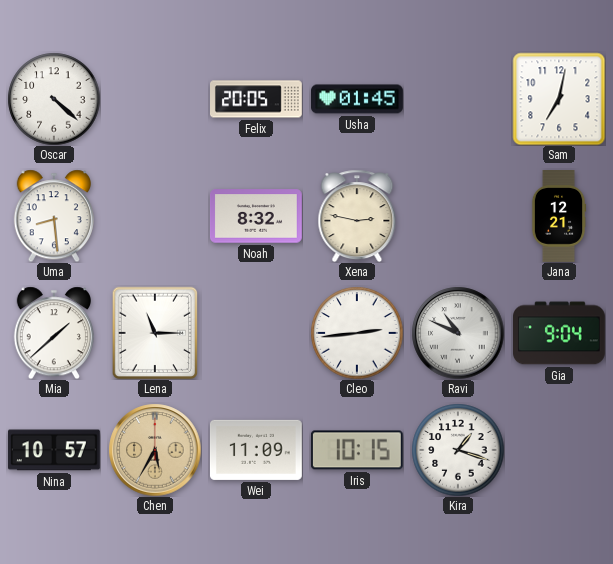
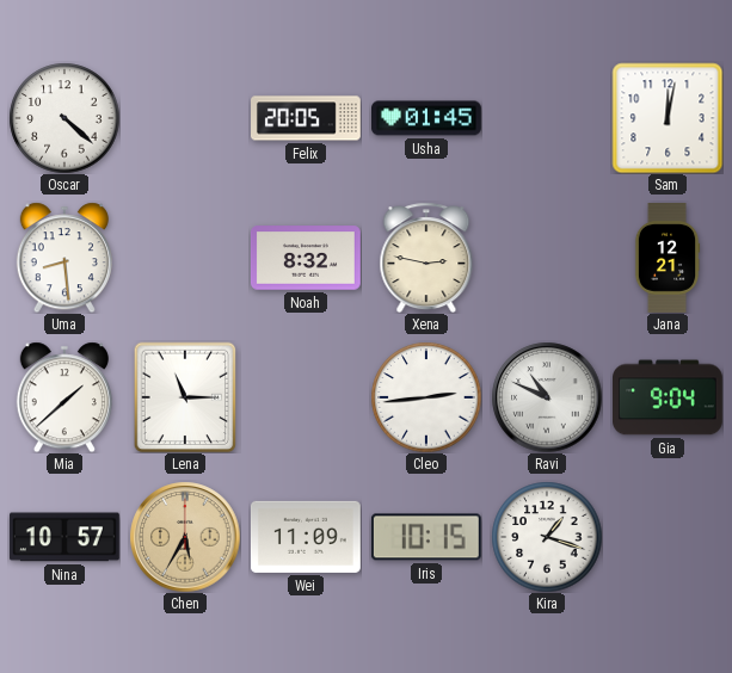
Sam: 7:02 -> 12:02
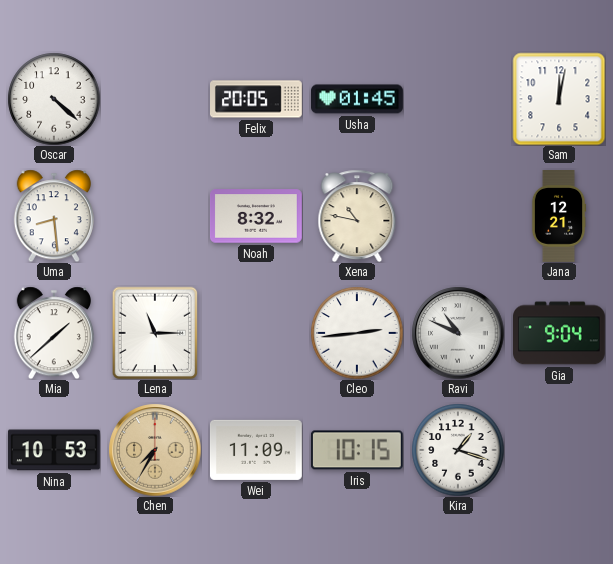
Xena: 2:47 -> 10:47
Nina: 10:57 -> 10:53
Chen: 5:35 -> 7:35
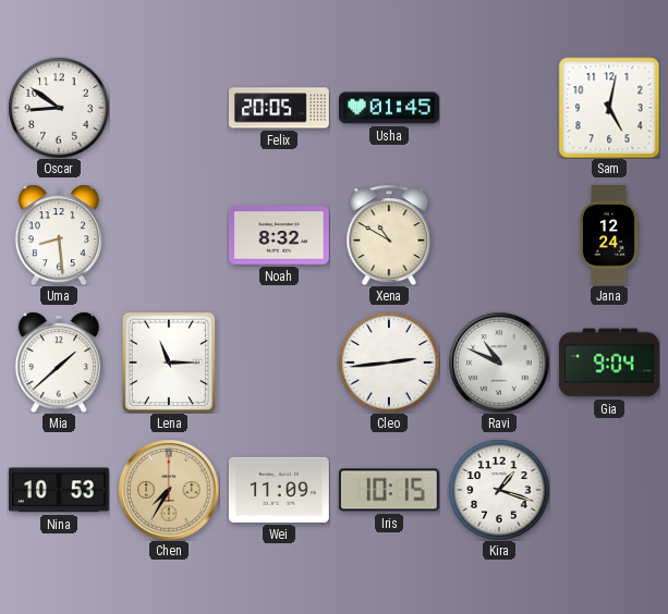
Oscar: 4:22 -> 8:51
Sam: 12:02 -> 5:02
Xena: 10:47 -> 10:50
Jana: 12:21 -> 12:24
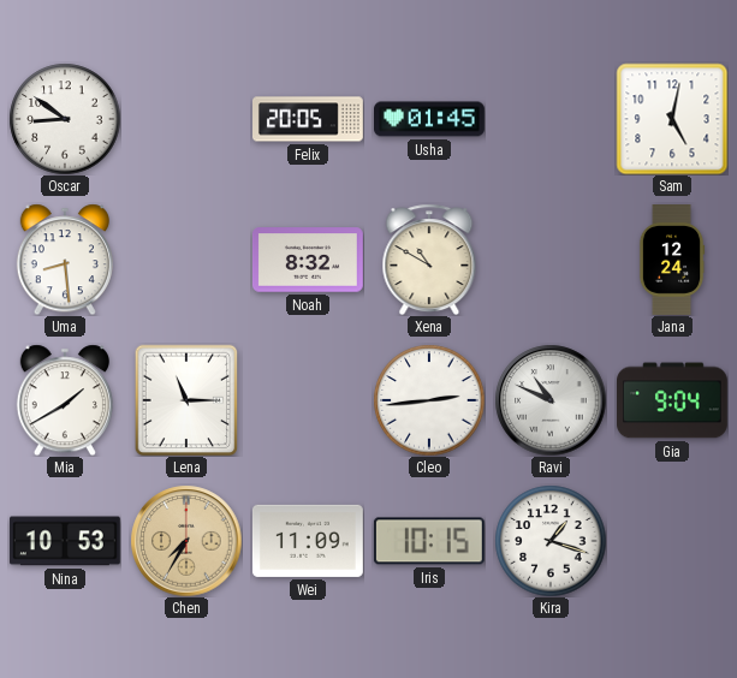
Mia: 1:38 -> 1:40
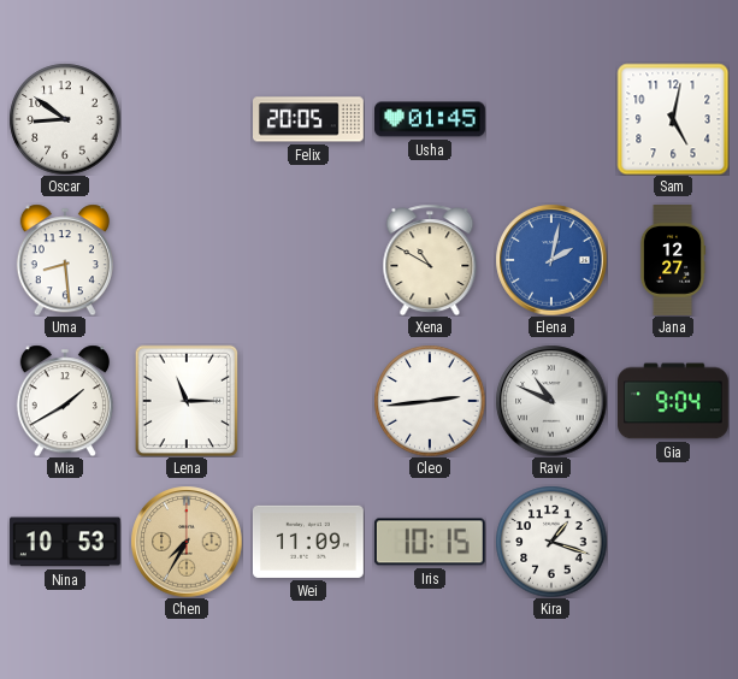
Noah: 8:32 -> none
Elena: none -> 2:02
Jana: 12:24 -> 12:27
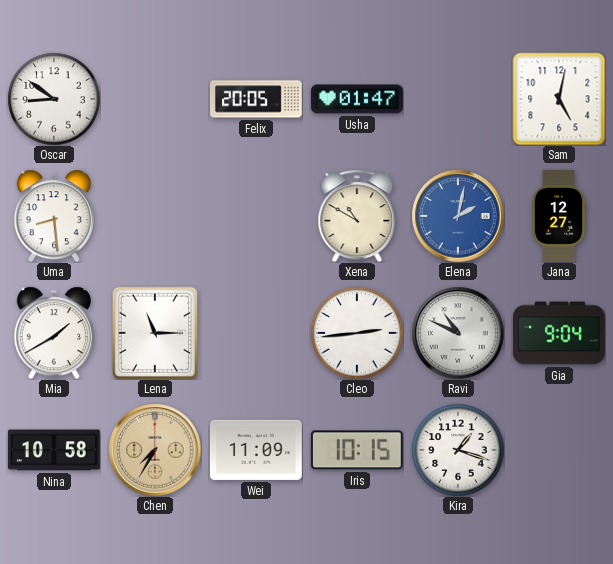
Usha: 01:45 -> 01:47
Nina: 10:53 -> 10:58
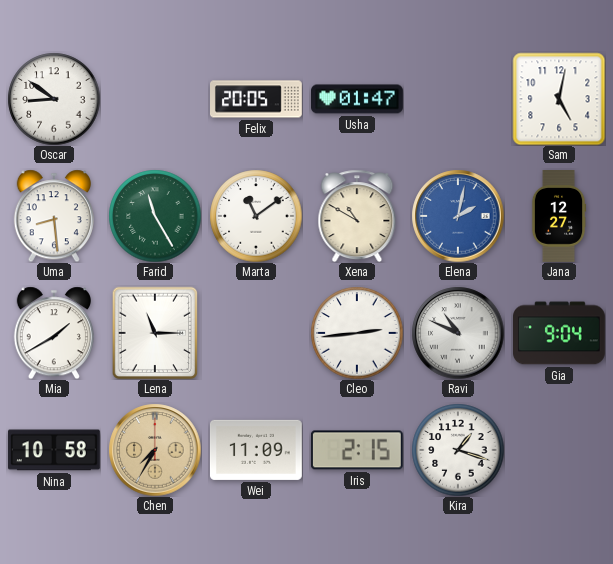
Farid: none -> 11:25
Marta: none -> 11:09
Iris: 10:15 -> 2:15
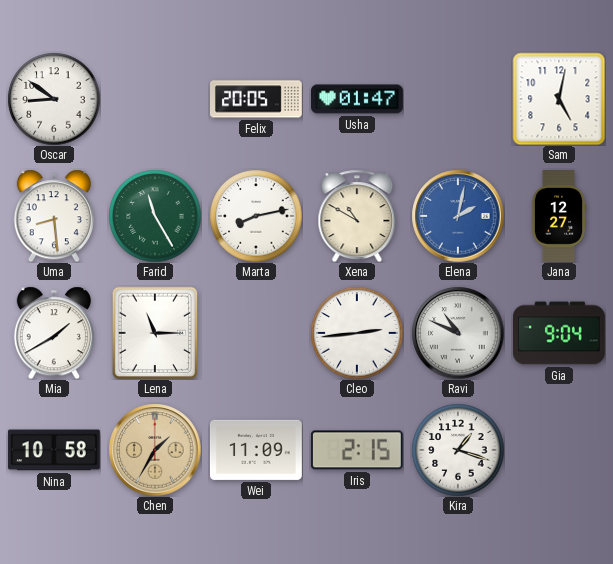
Marta: 11:09 -> 8:13
Chen: 7:35 -> 1:35
